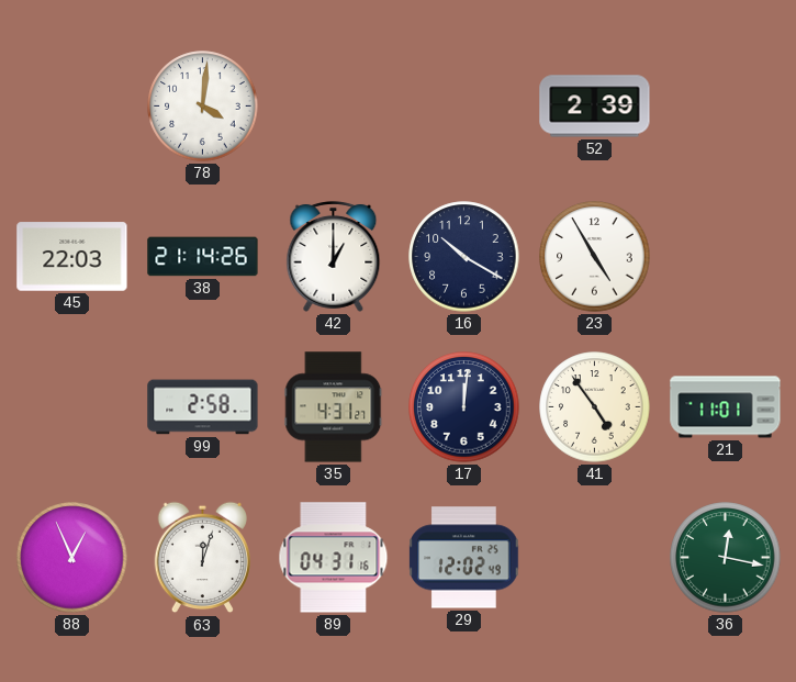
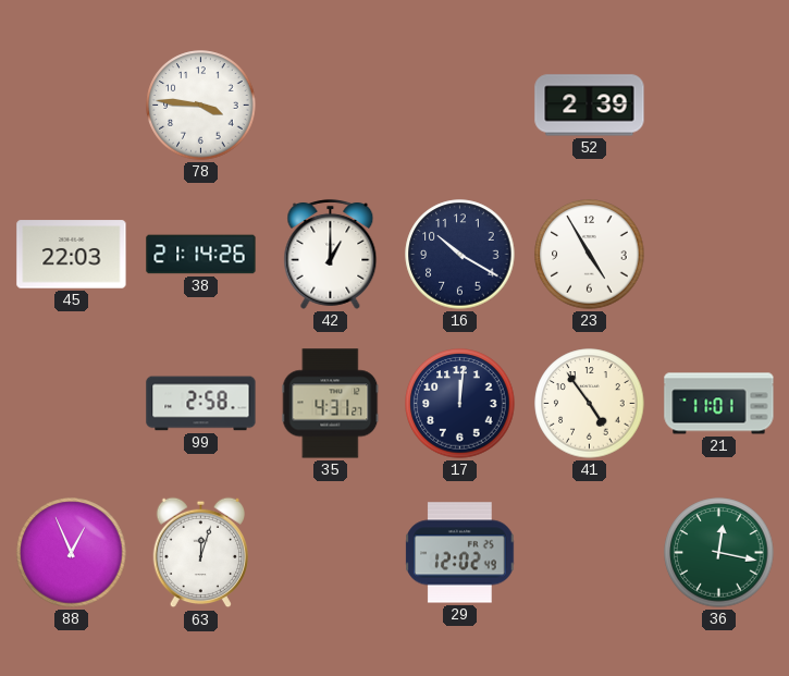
78: 4:01 -> 3:46
89: 04:31 -> none
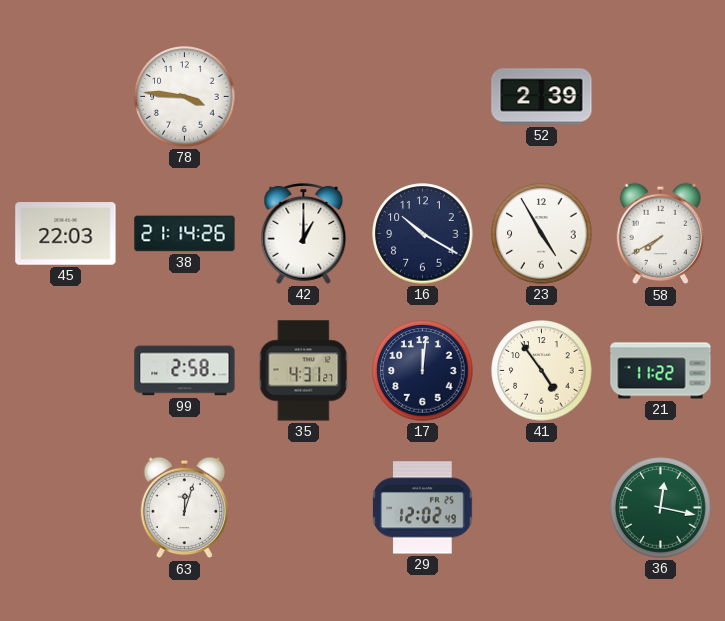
58: none -> 7:40
21: 11:01 -> 11:22
88: 12:56 -> none
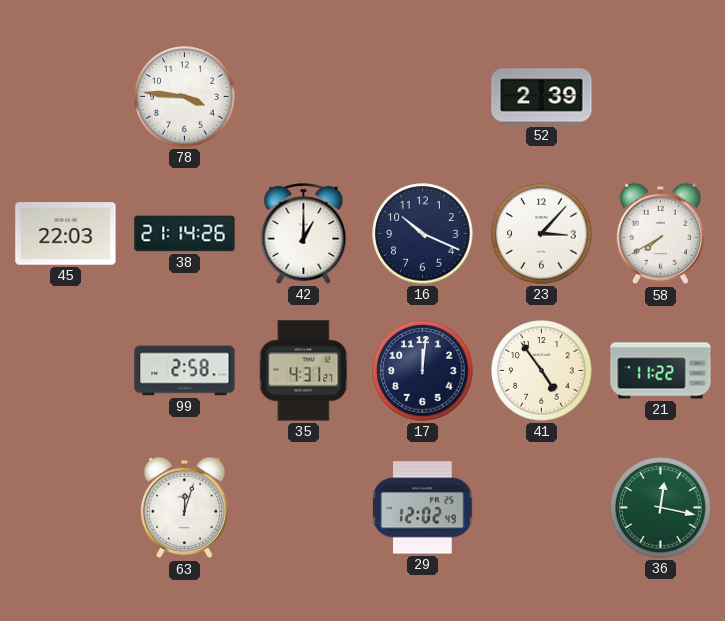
16: 10:20 -> 10:19
23: 4:55 -> 3:07
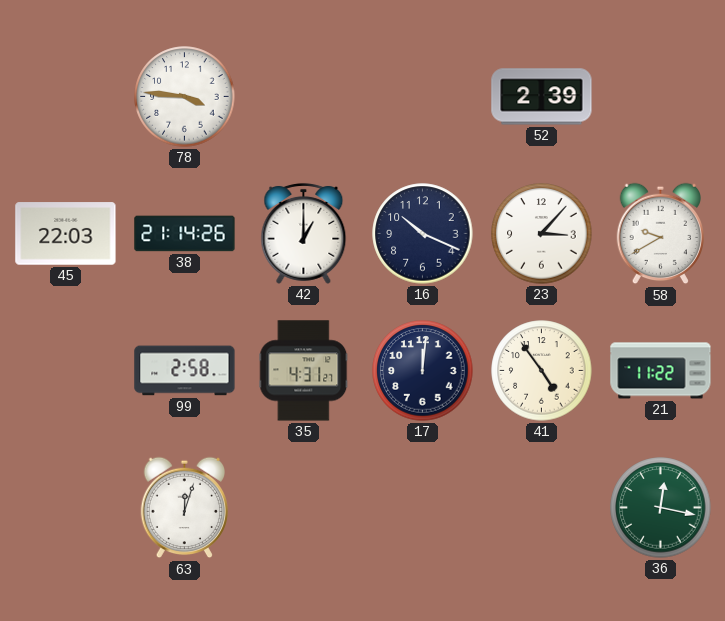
58: 7:40 -> 9:40
29: 12:02 -> none
